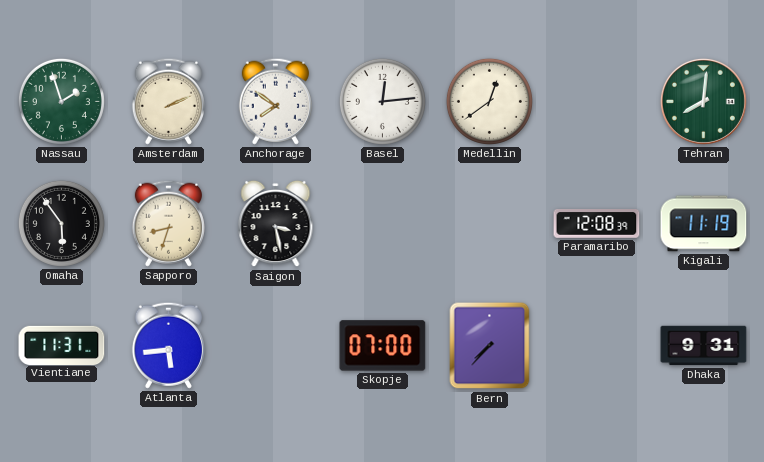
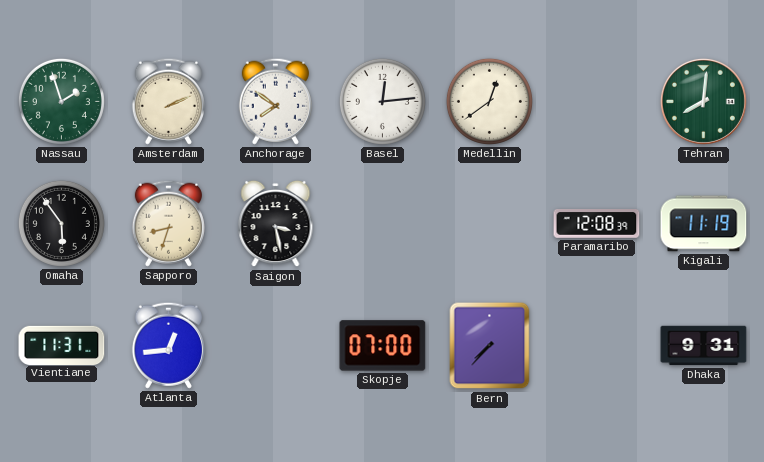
Atlanta: 5:44 -> 12:44
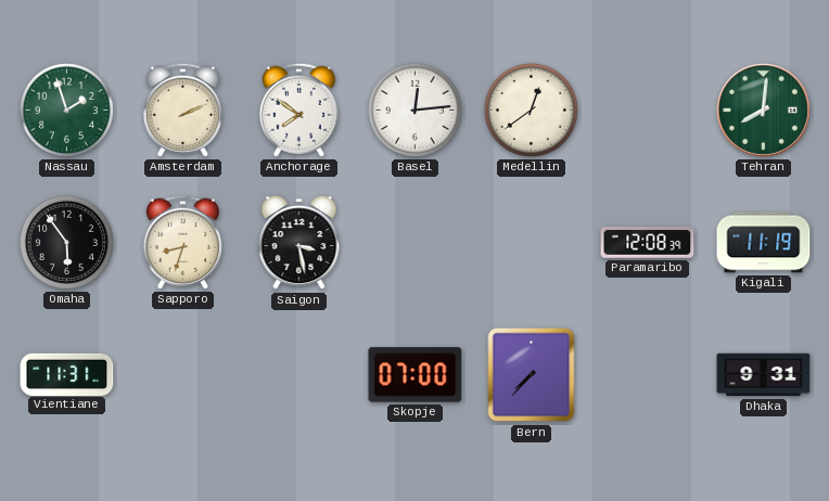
Atlanta: 12:44 -> none
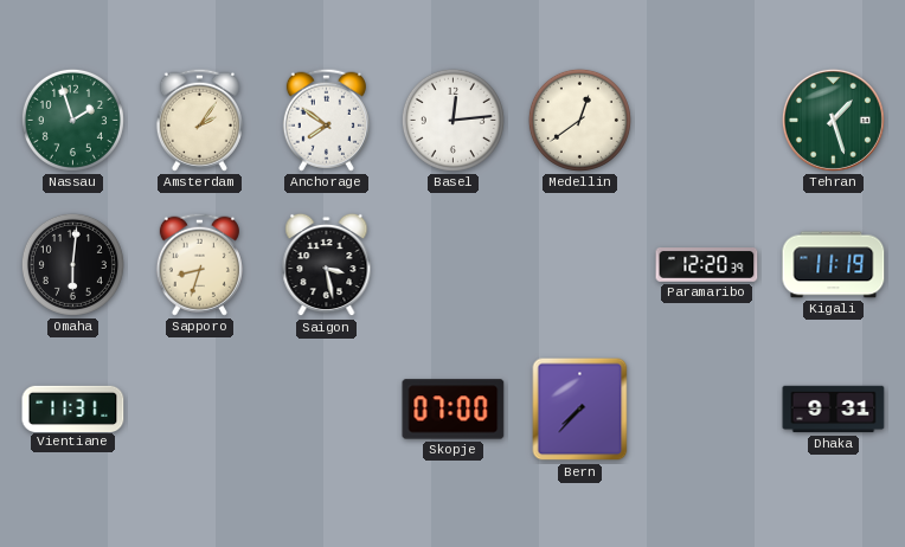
Amsterdam: 2:11 -> 2:06
Tehran: 8:01 -> 1:27
Omaha: 5:54 -> 6:01
Paramaribo: 12:08 -> 12:20
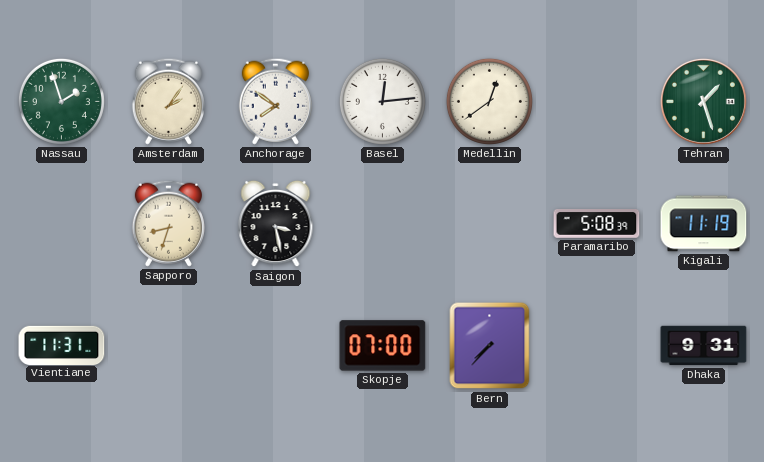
Omaha: 6:01 -> none
Paramaribo: 12:20 -> 5:08
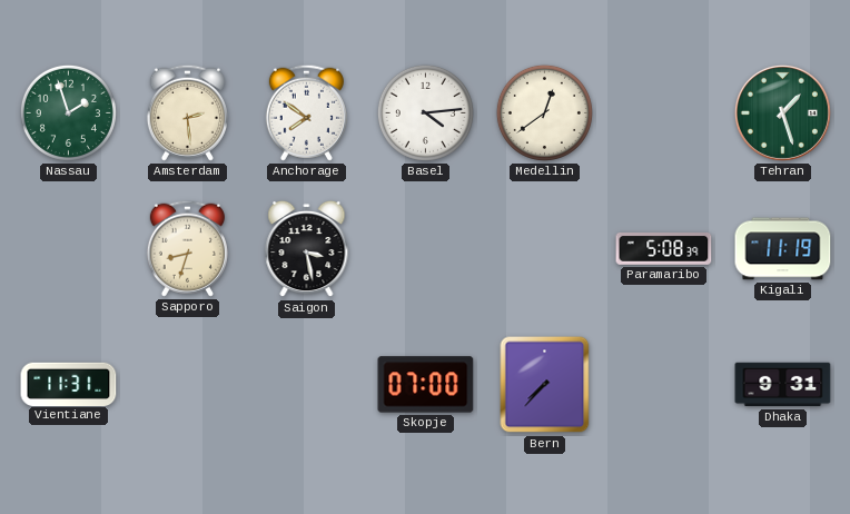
Amsterdam: 2:06 -> 2:29
Basel: 12:14 -> 4:14
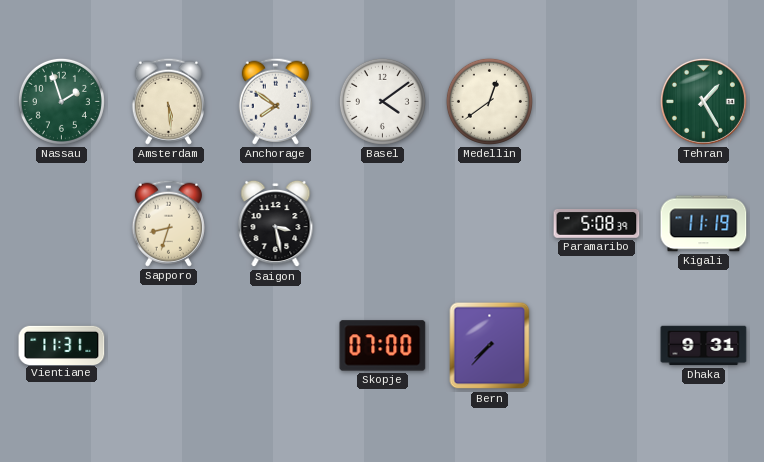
Amsterdam: 2:29 -> 5:29
Basel: 4:14 -> 4:09
Tehran: 1:27 -> 1:25
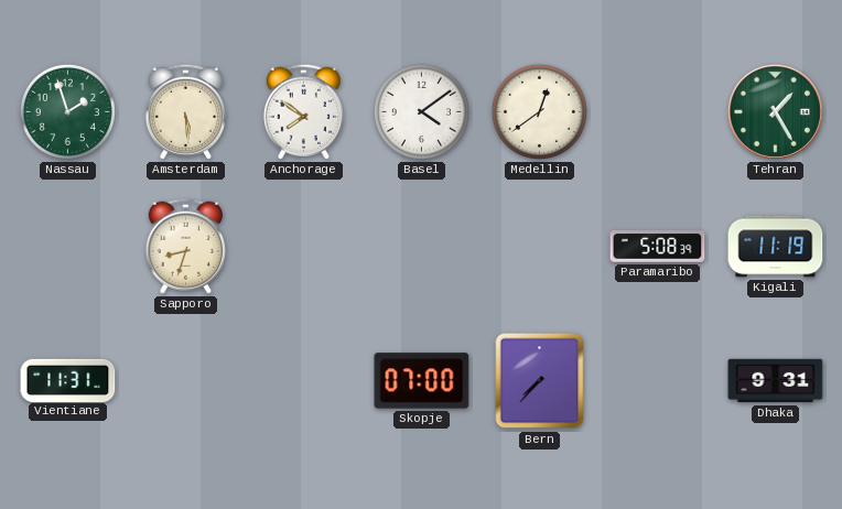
Saigon: 3:28 -> none
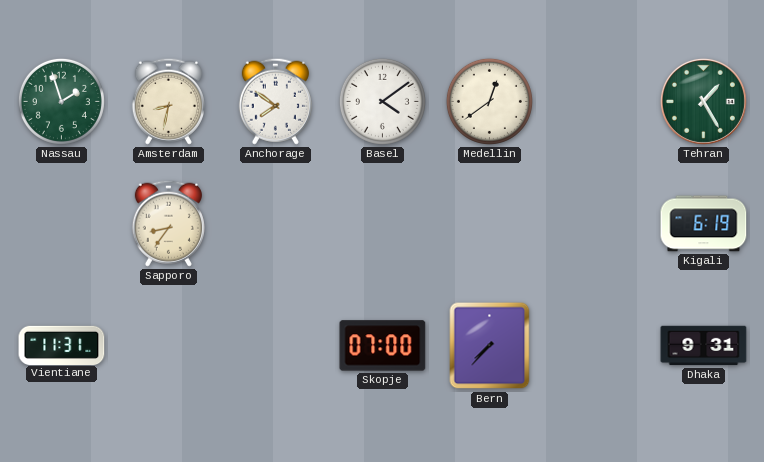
Amsterdam: 5:29 -> 8:32
Sapporo: 8:33 -> 8:36
Paramaribo: 5:08 -> none
Kigali: 11:19 -> 6:19
